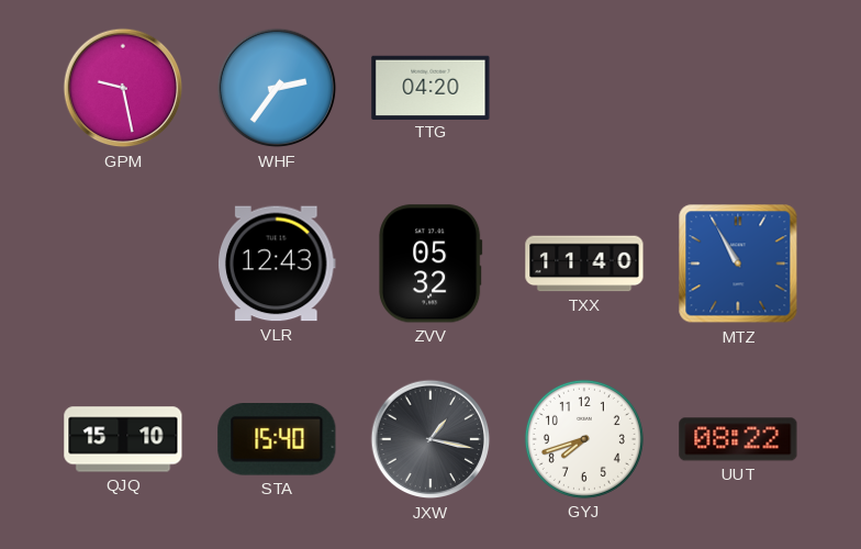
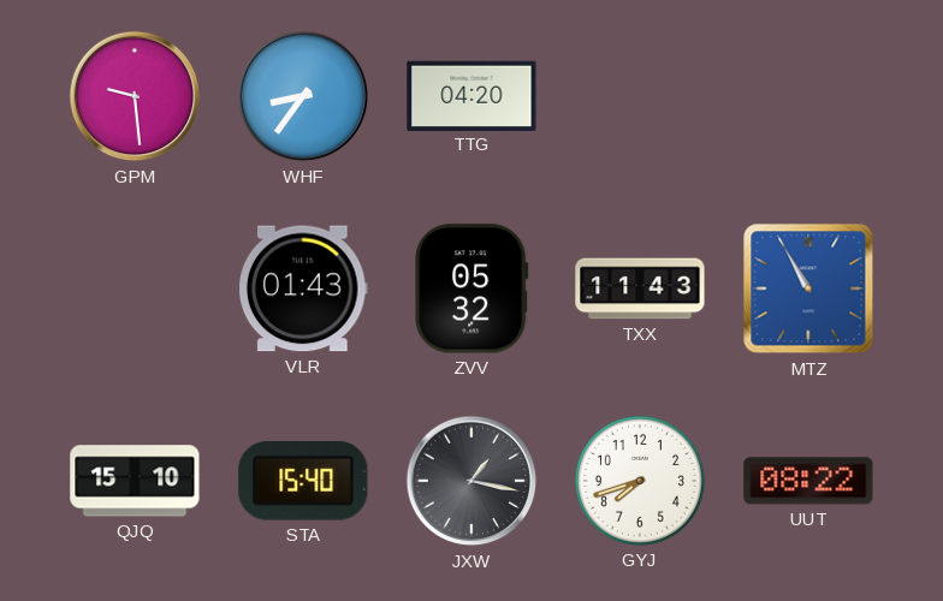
GPM: 9:28 -> 9:29
WHF: 2:36 -> 8:36
VLR: 12:43 -> 01:43
TXX: 11:40 -> 11:43
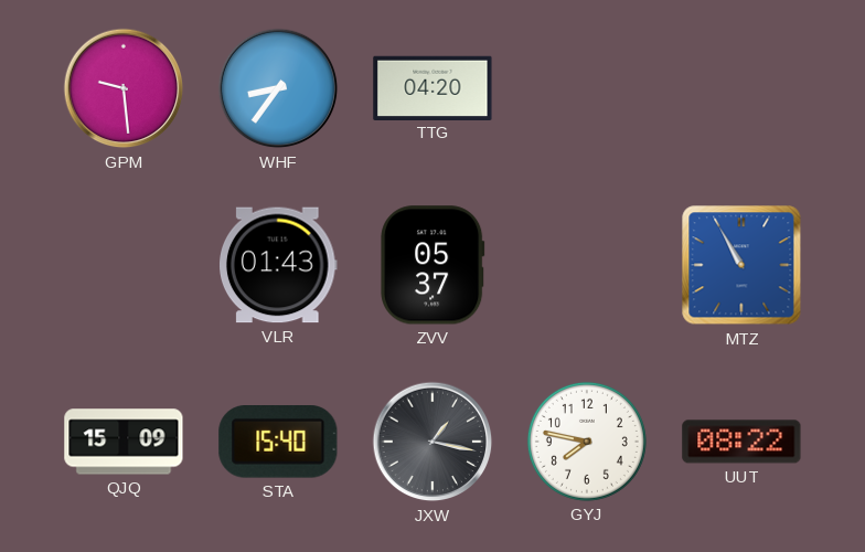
ZVV: 05:32 -> 05:37
TXX: 11:43 -> none
QJQ: 15:10 -> 15:09
GYJ: 7:42 -> 7:47
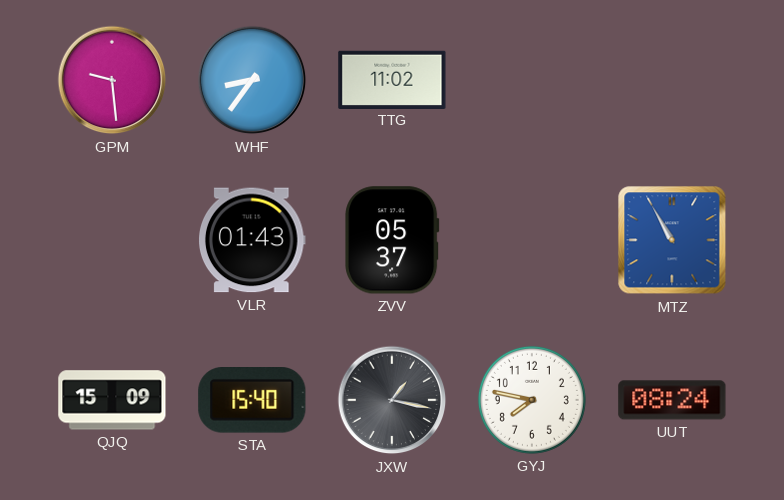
TTG: 04:20 -> 11:02
UUT: 08:22 -> 08:24
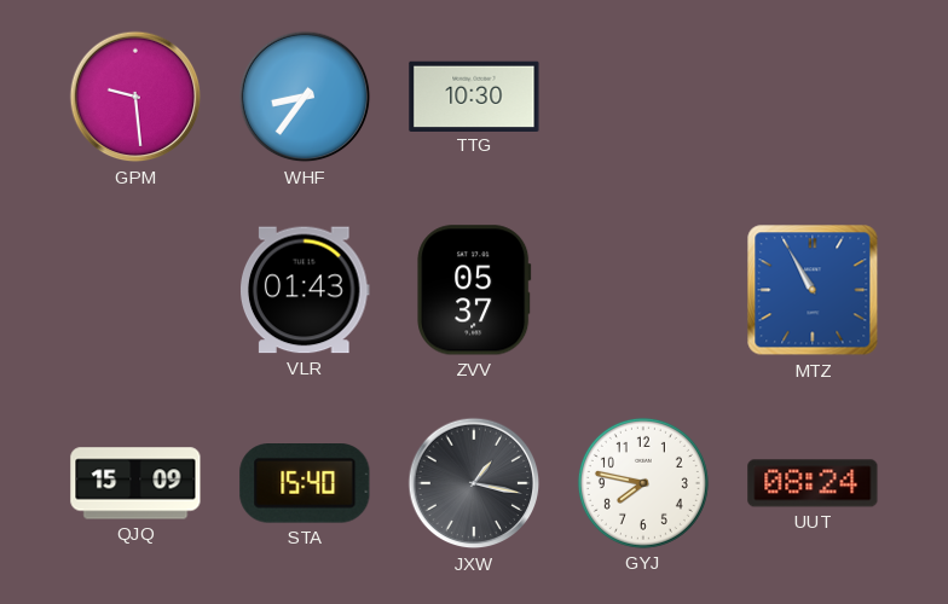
TTG: 11:02 -> 10:30
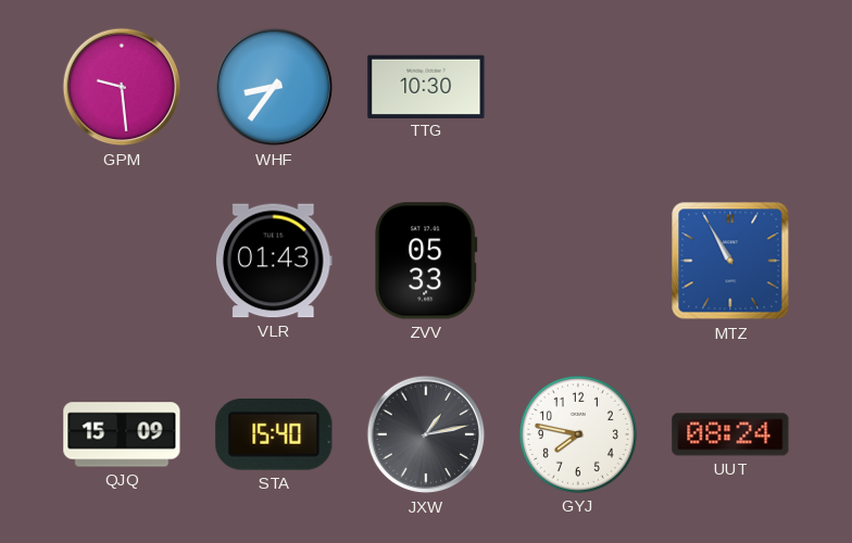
ZVV: 05:37 -> 05:33
JXW: 1:17 -> 1:13
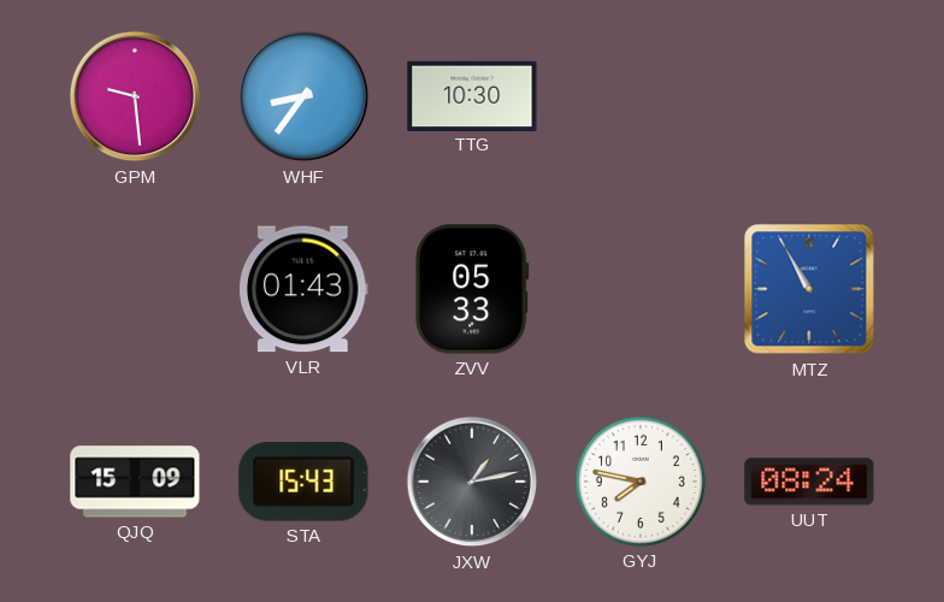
STA: 15:40 -> 15:43
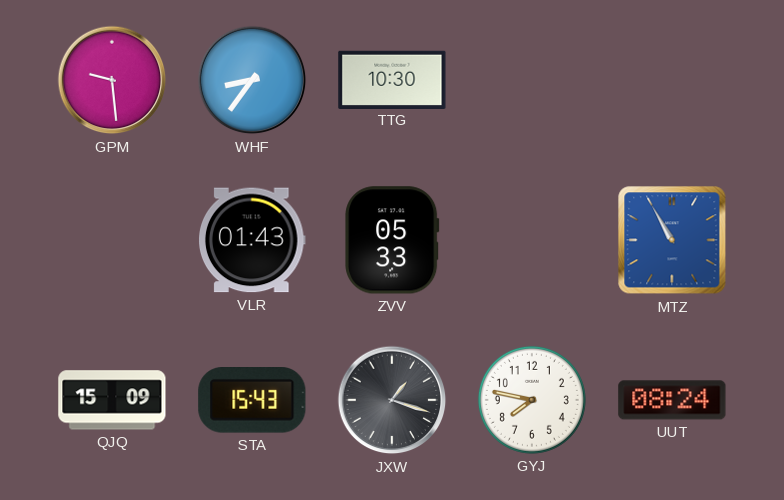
JXW: 1:13 -> 1:18
